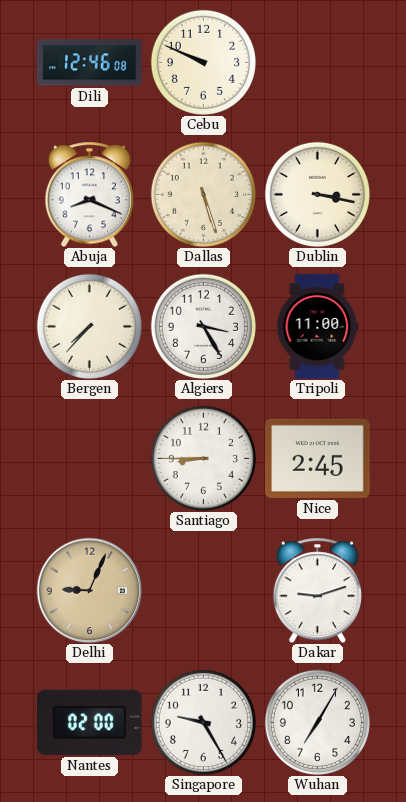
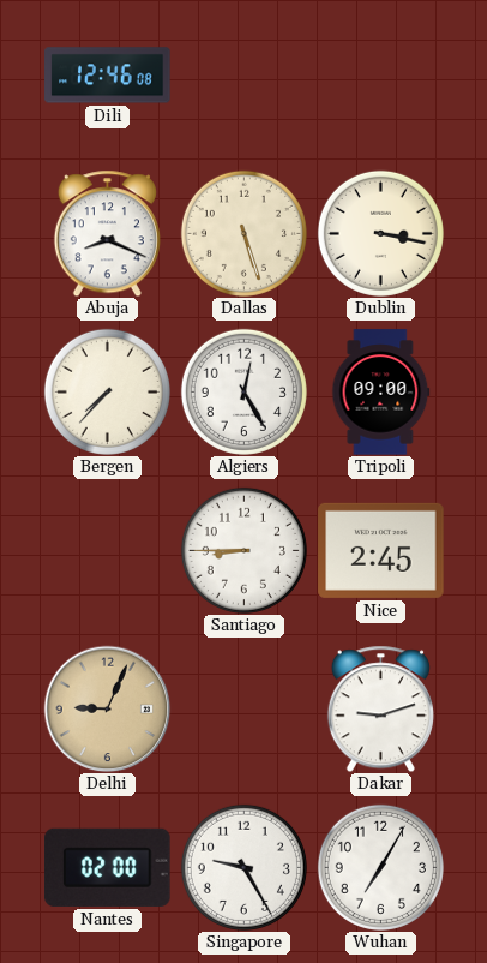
Cebu: 9:49 -> none
Algiers: 3:25 -> 12:25
Tripoli: 11:00 -> 09:00
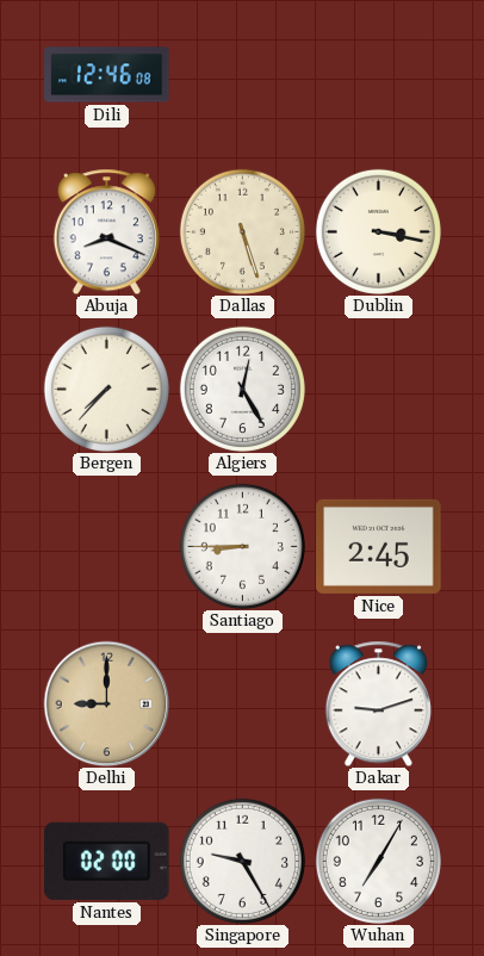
Tripoli: 09:00 -> none
Delhi: 9:04 -> 9:00
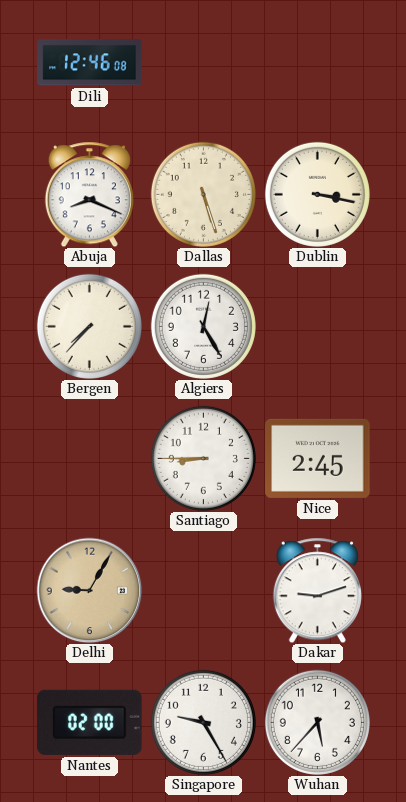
Delhi: 9:00 -> 9:05
Wuhan: 7:05 -> 5:37
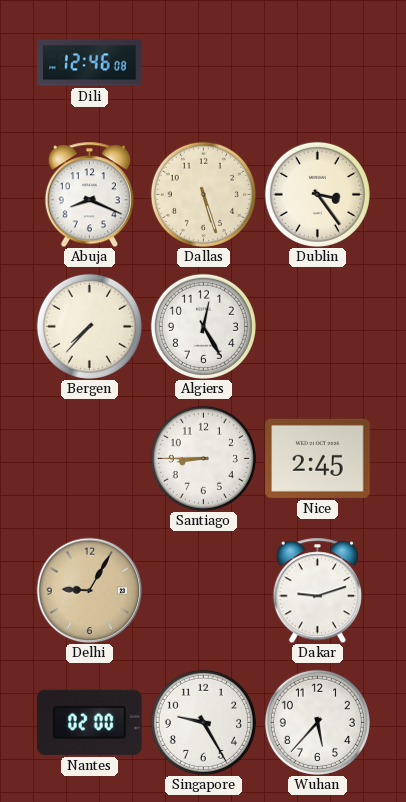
Dublin: 3:17 -> 3:24
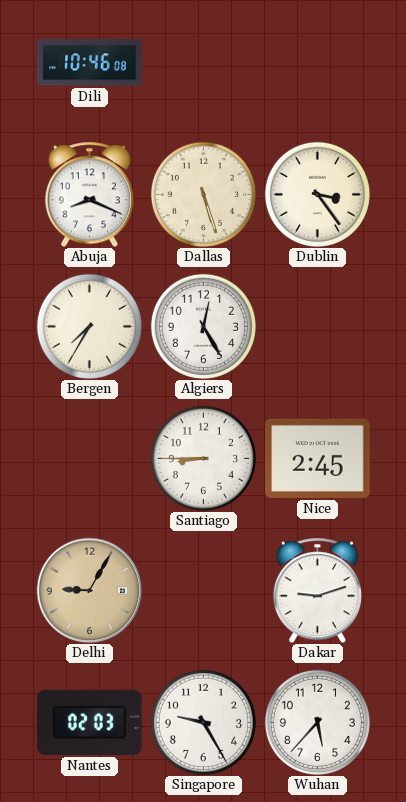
Dili: 12:46 -> 10:46
Bergen: 7:37 -> 7:35
Nantes: 02:00 -> 02:03
